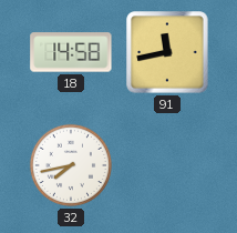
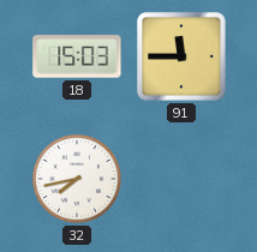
18: 14:58 -> 15:03
91: 11:43 -> 11:45
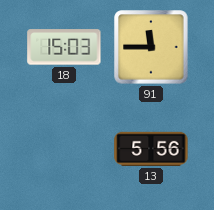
32: 7:43 -> none
13: none -> 5:56
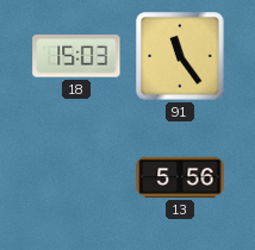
91: 11:45 -> 11:24
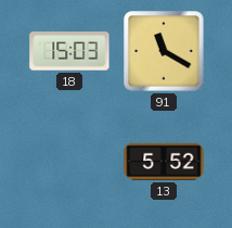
91: 11:24 -> 11:20
13: 5:56 -> 5:52
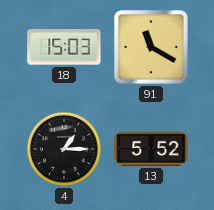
4: none -> 1:15
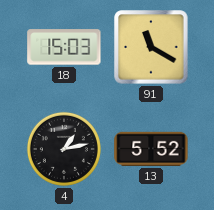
4: 1:15 -> 1:13
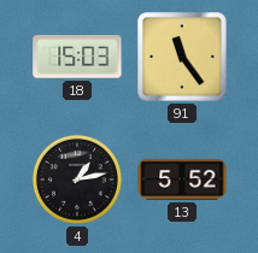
91: 11:20 -> 11:24
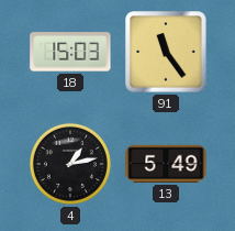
13: 5:52 -> 5:49
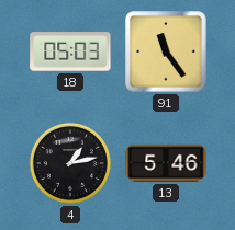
18: 15:03 -> 05:03
13: 5:49 -> 5:46
